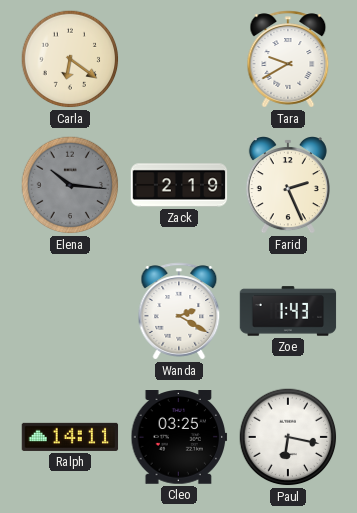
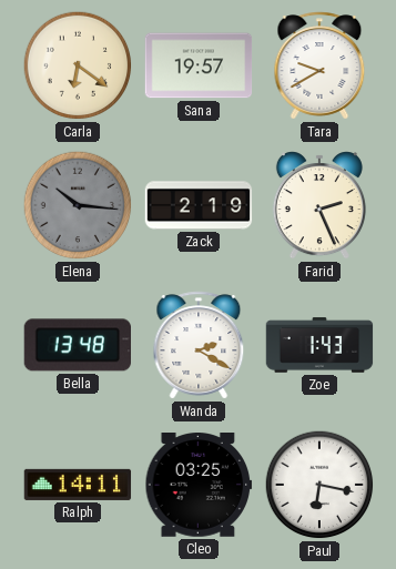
Sana: none -> 19:57
Bella: none -> 13:48
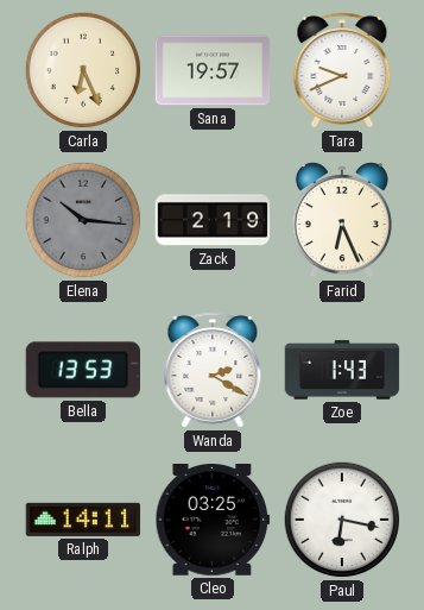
Carla: 6:21 -> 6:26
Tara: 9:40 -> 9:41
Farid: 2:26 -> 6:26
Bella: 13:48 -> 13:53
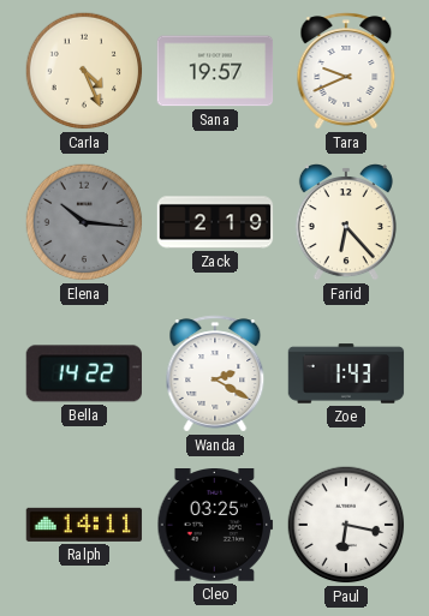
Carla: 6:26 -> 4:26
Farid: 6:26 -> 6:23
Bella: 13:53 -> 14:22
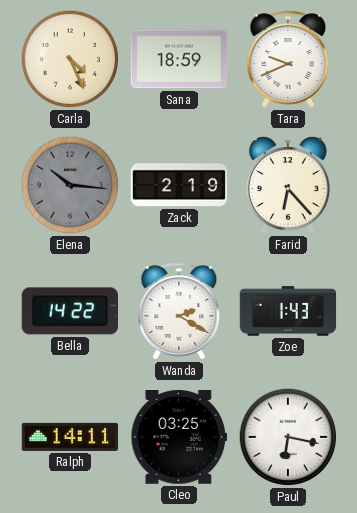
Sana: 19:57 -> 18:59
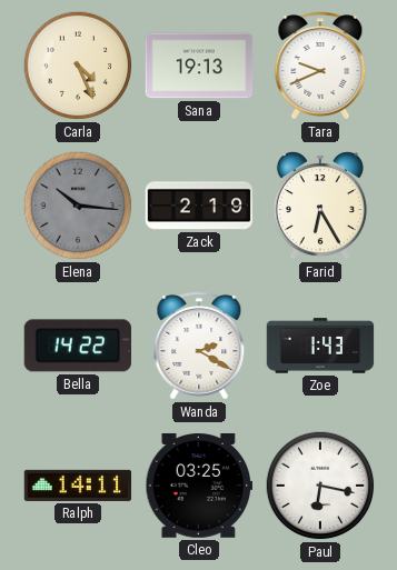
Sana: 18:59 -> 19:13
Farid: 6:23 -> 6:25
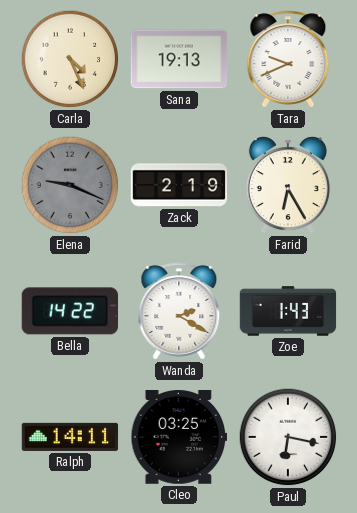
Elena: 10:16 -> 9:19
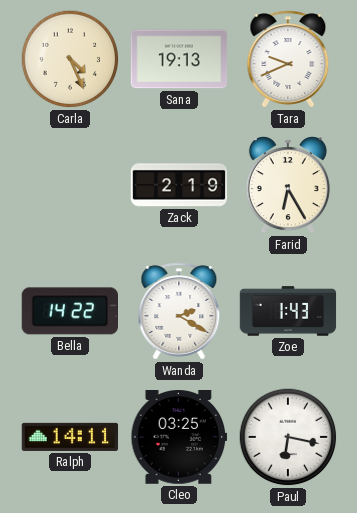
Elena: 9:19 -> none
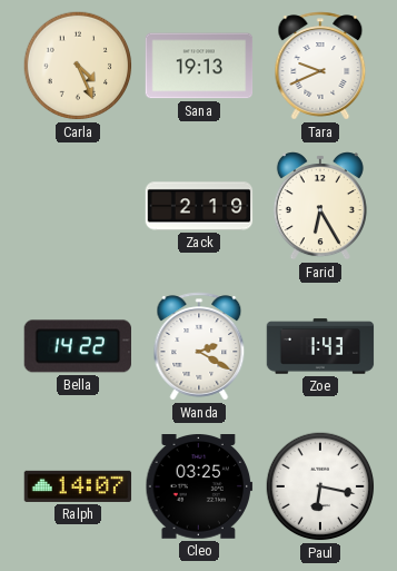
Ralph: 14:11 -> 14:07
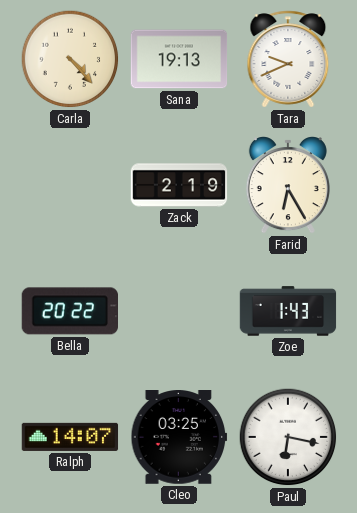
Carla: 4:26 -> 4:23
Bella: 14:22 -> 20:22
Wanda: 2:20 -> none
